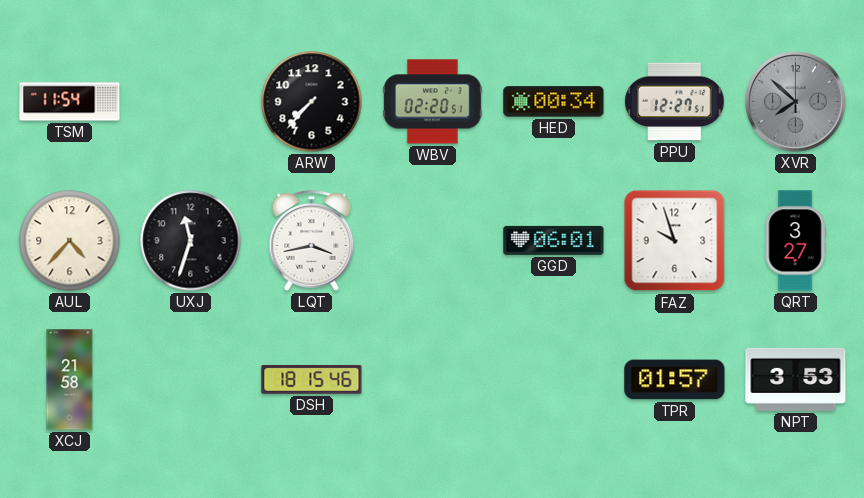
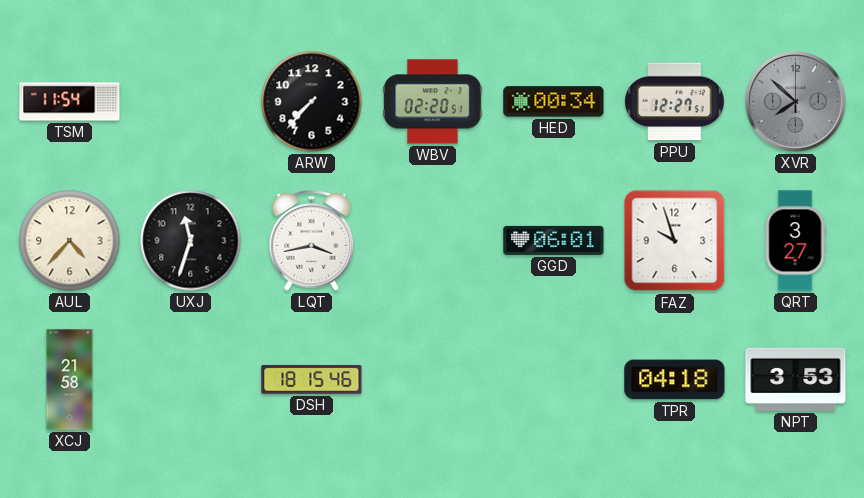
TPR: 01:57 -> 04:18
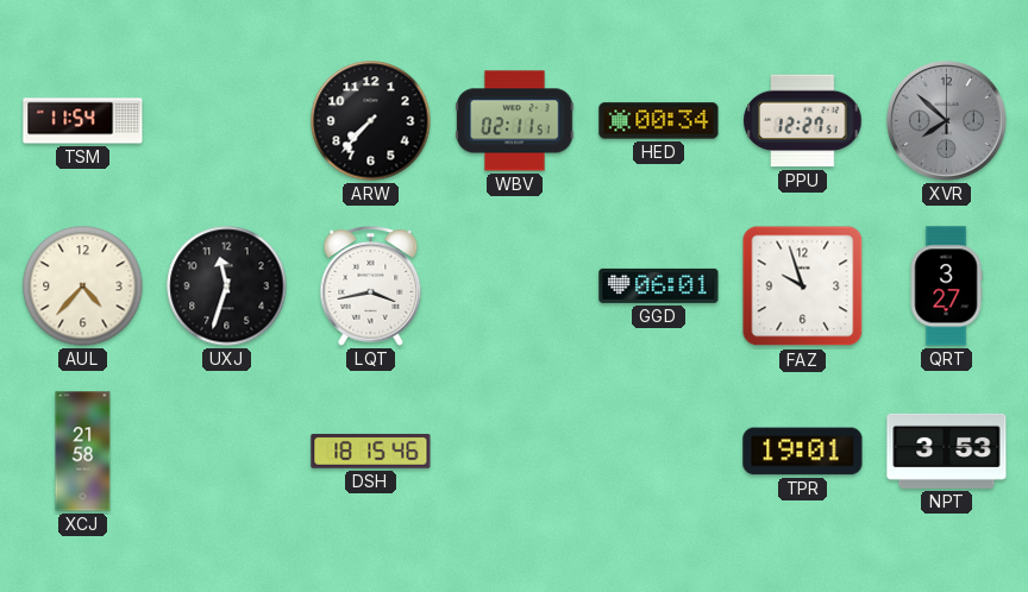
WBV: 02:20 -> 02:11
TPR: 04:18 -> 19:01
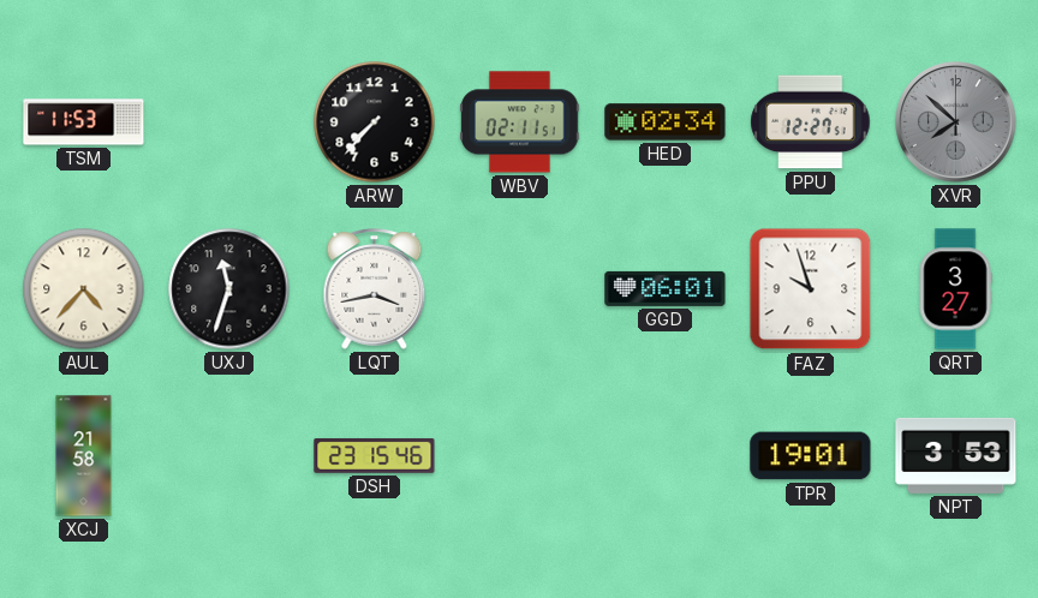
TSM: 11:54 -> 11:53
HED: 00:34 -> 02:34
DSH: 18:15 -> 23:15
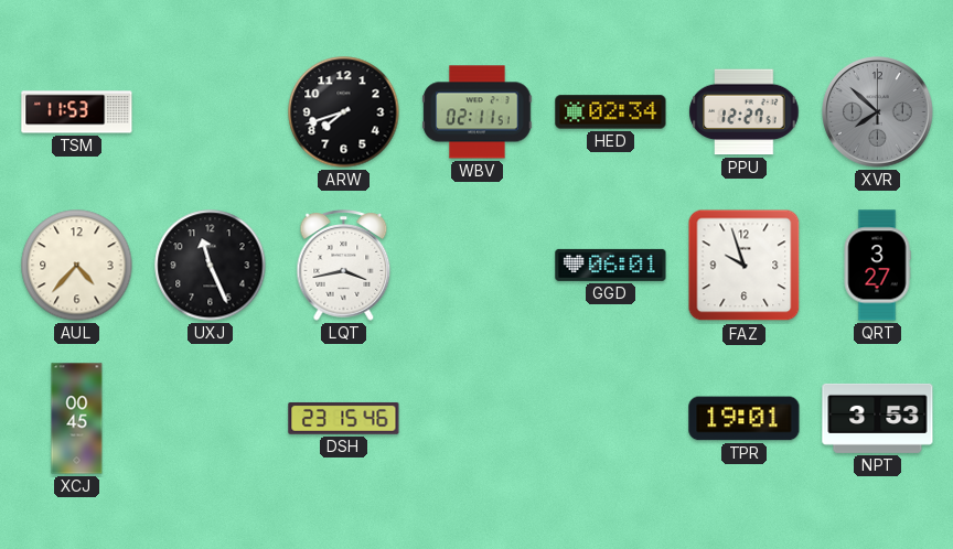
ARW: 7:37 -> 7:42
UXJ: 11:33 -> 11:26
XCJ: 21:58 -> 00:45
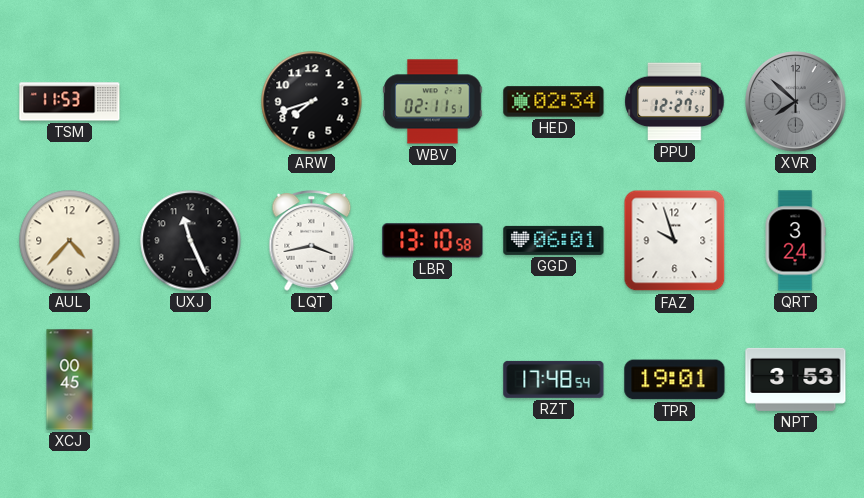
LBR: none -> 13:10
QRT: 3:27 -> 3:24
DSH: 23:15 -> none
RZT: none -> 17:48
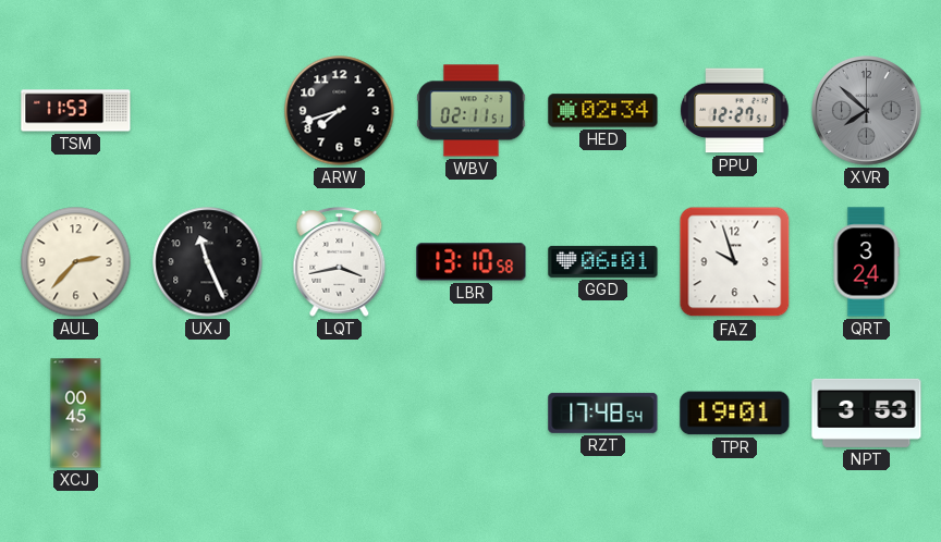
AUL: 4:37 -> 2:37
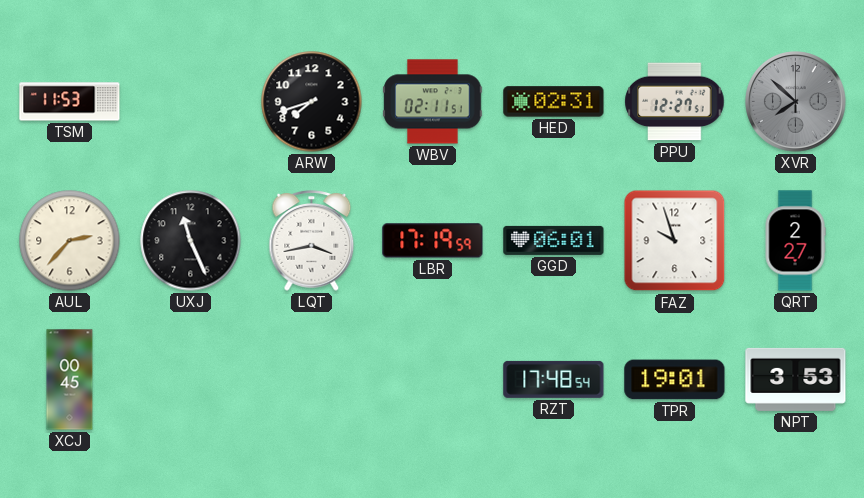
HED: 02:34 -> 02:31
LBR: 13:10 -> 17:19
QRT: 3:24 -> 2:27
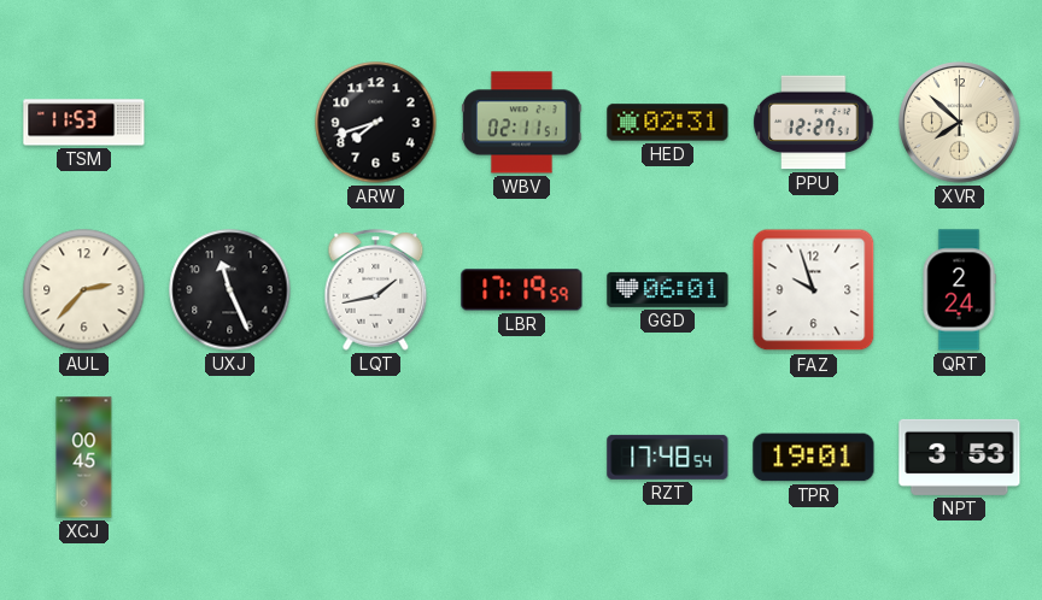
XVR dial: grey -> cream
LQT: 3:43 -> 1:43
QRT: 2:27 -> 2:24
